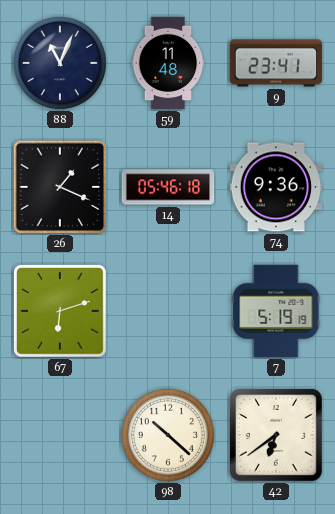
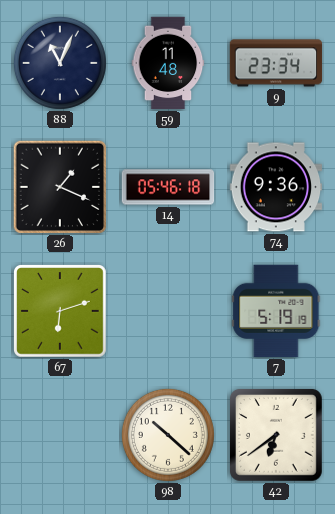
9: 23:41 -> 23:34
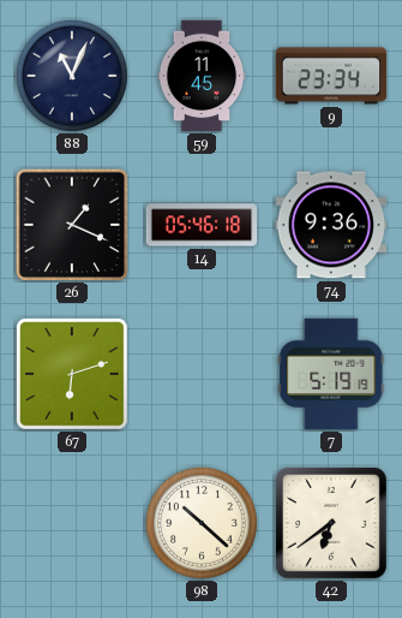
59: 11:48 -> 11:45
